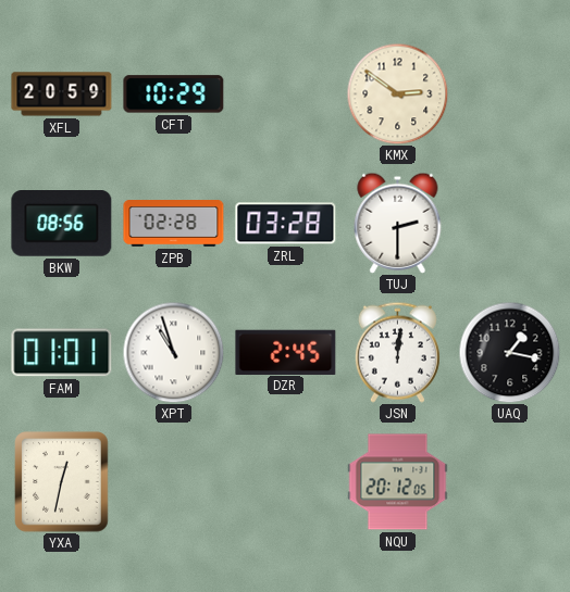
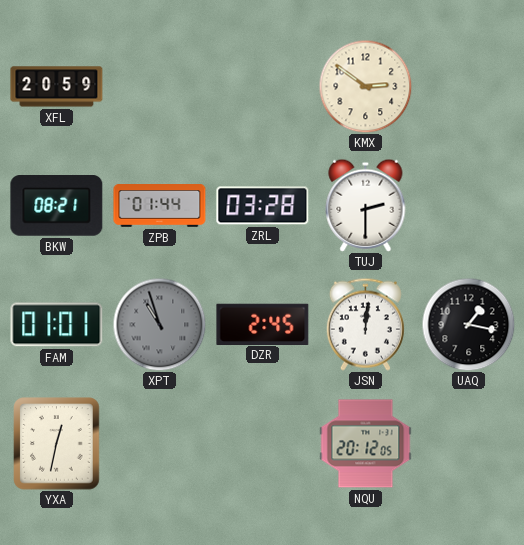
CFT: 10:29 -> none
BKW: 08:56 -> 08:21
ZPB: 02:28 -> 01:44
XPT dial: white -> grey
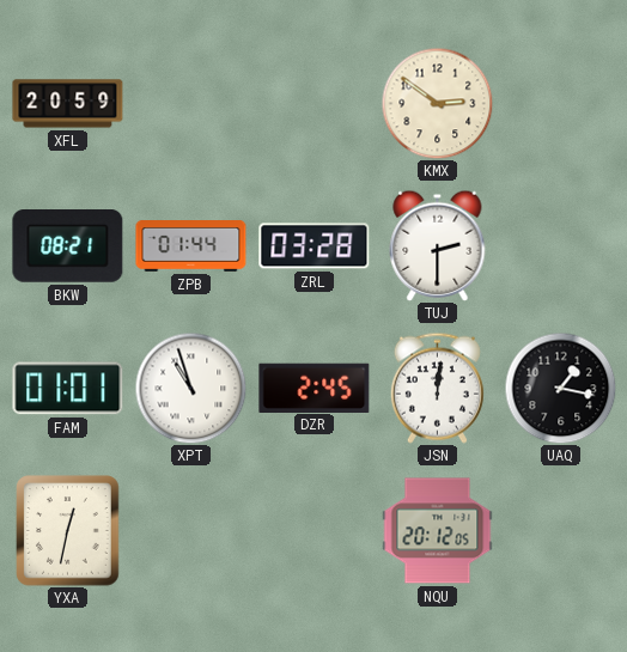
XPT dial: grey -> white
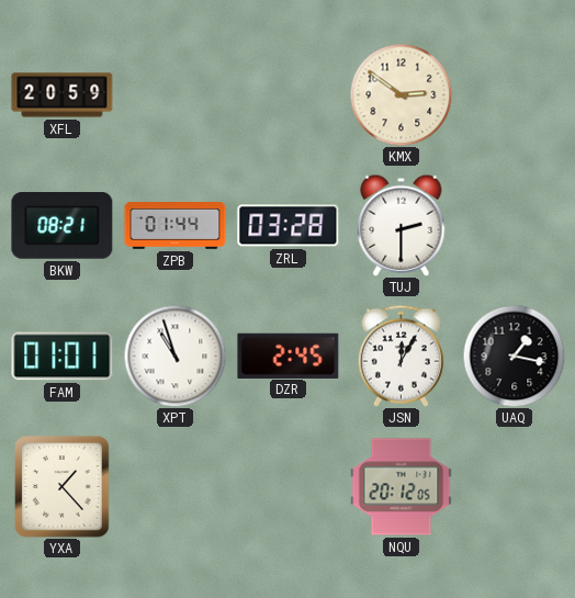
JSN: 12:01 -> 12:05
YXA: 12:32 -> 1:23
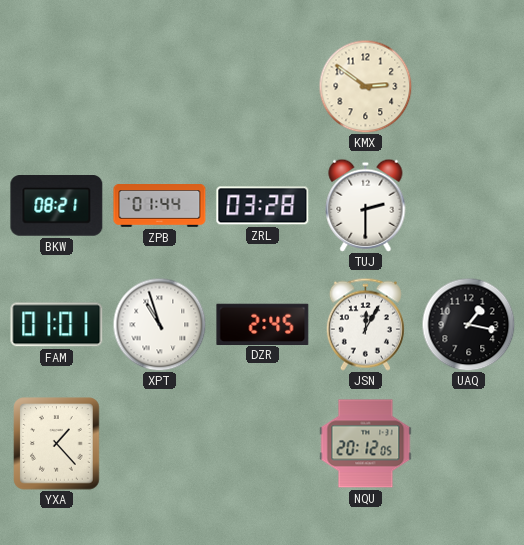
XFL: 20:59 -> none
